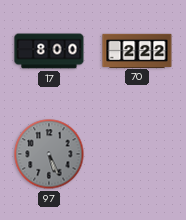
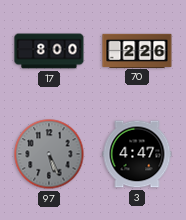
70: 2:22 -> 2:26
3: none -> 4:47
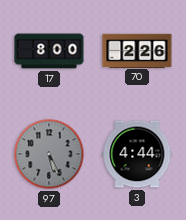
3: 4:47 -> 4:44
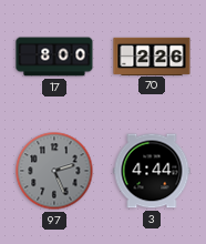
97: 5:26 -> 2:26
